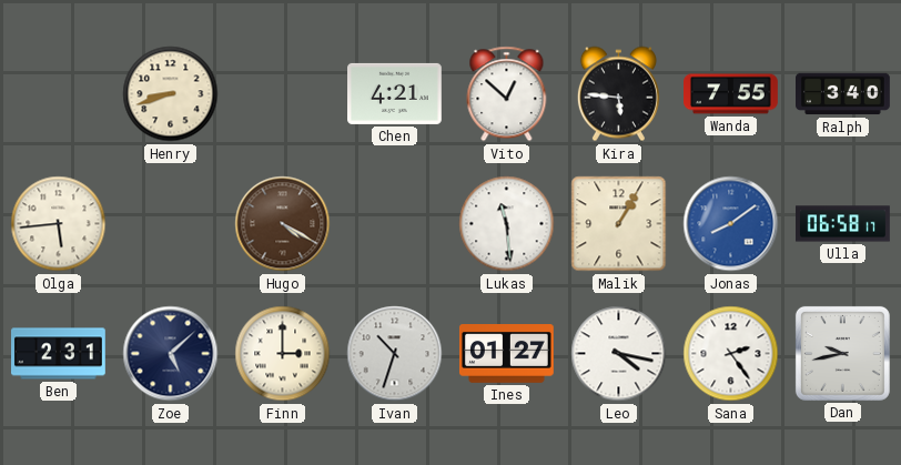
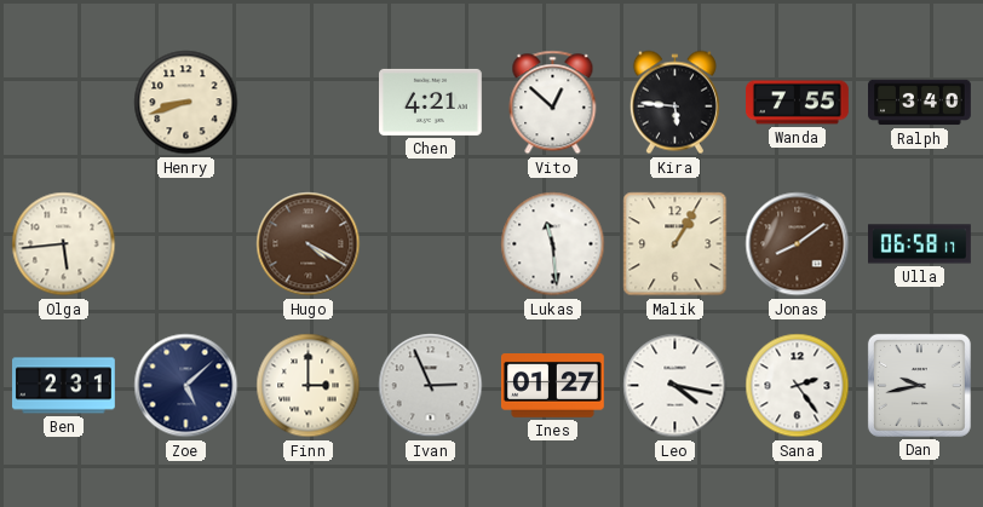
Jonas dial: blue -> brown
Ivan: 10:33 -> 2:56
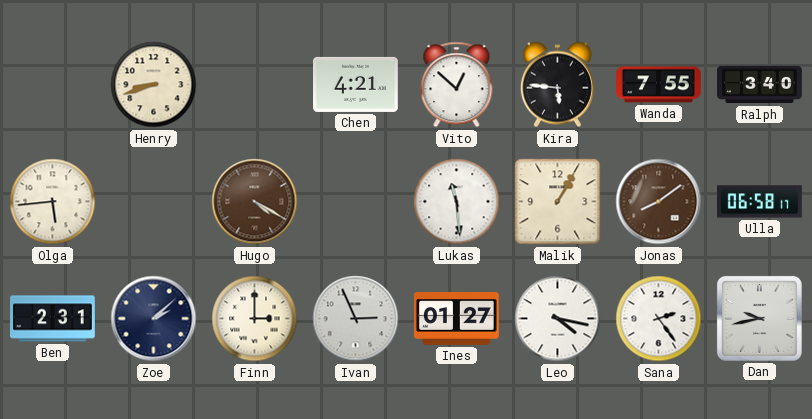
Zoe: 5:08 -> 2:08
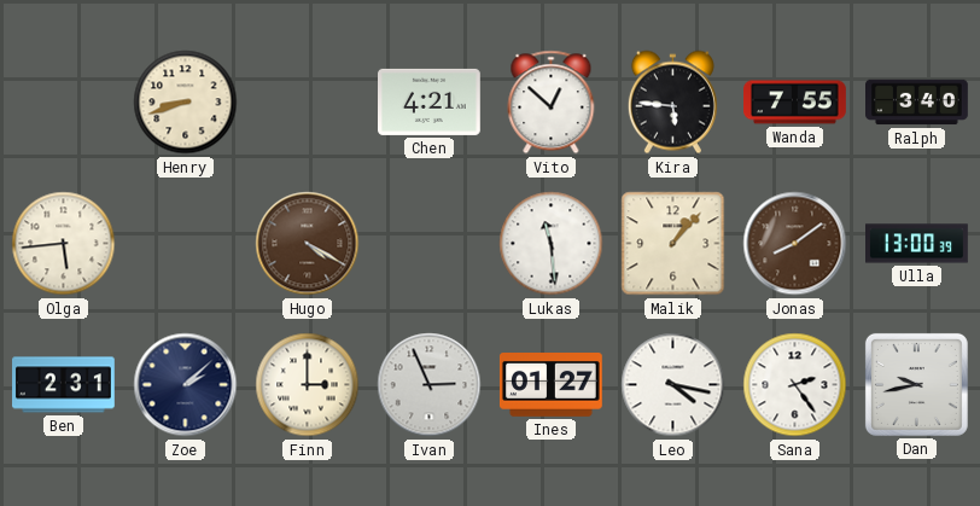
Malik: 1:05 -> 1:07
Ulla: 06:58 -> 13:00
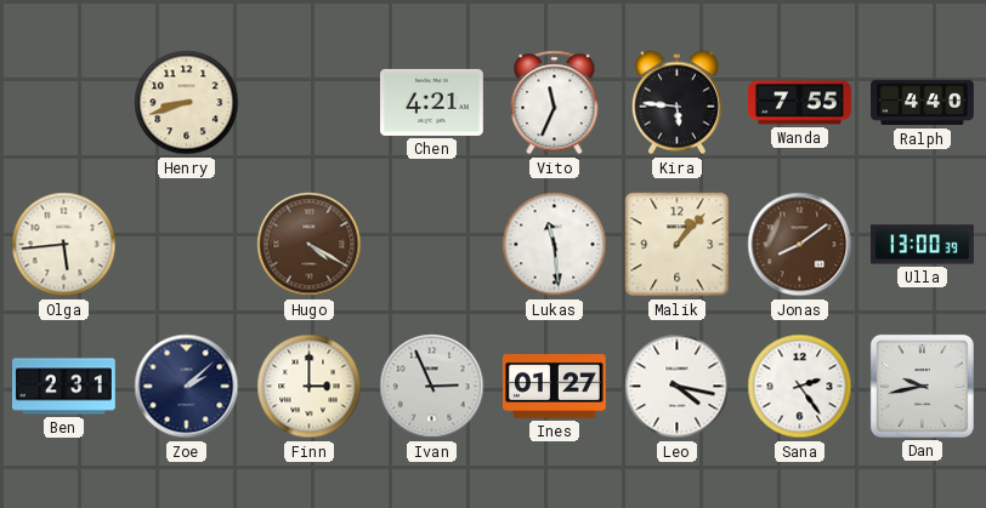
Vito: 12:52 -> 11:34
Ralph: 3:40 -> 4:40
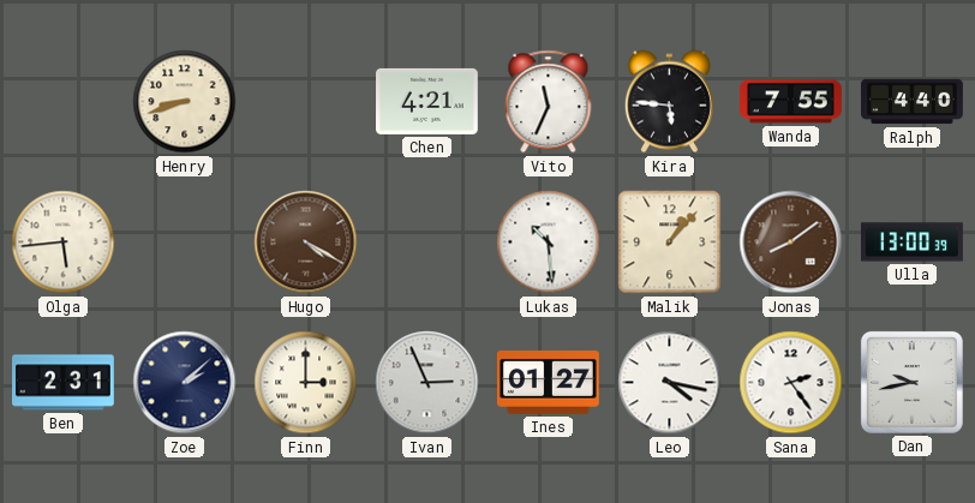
Lukas: 11:29 -> 10:29
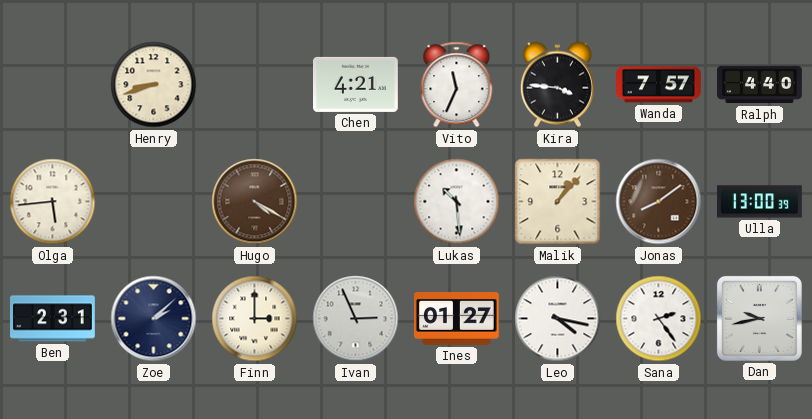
Kira: 5:46 -> 3:46
Wanda: 7:55 -> 7:57
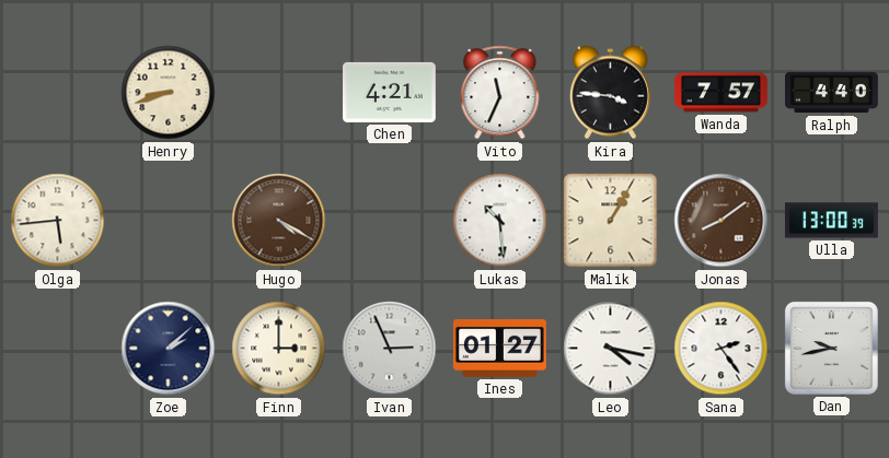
Malik: 1:07 -> 1:05
Ben: 2:31 -> none
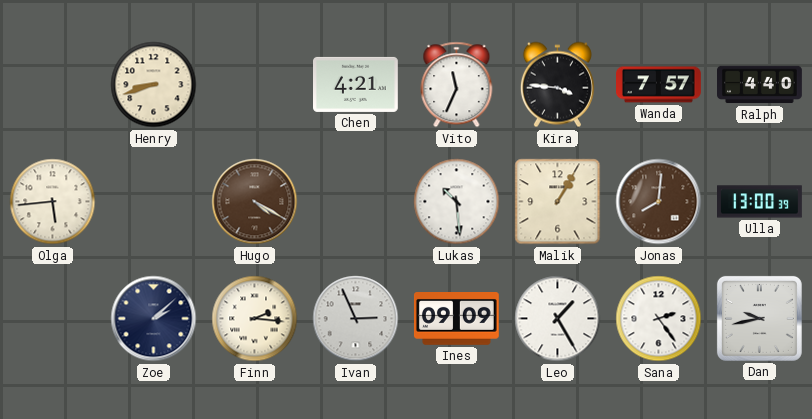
Jonas: 8:09 -> 8:01
Finn: 3:00 -> 2:16
Ines: 01:27 -> 09:09
Leo: 4:17 -> 1:25
